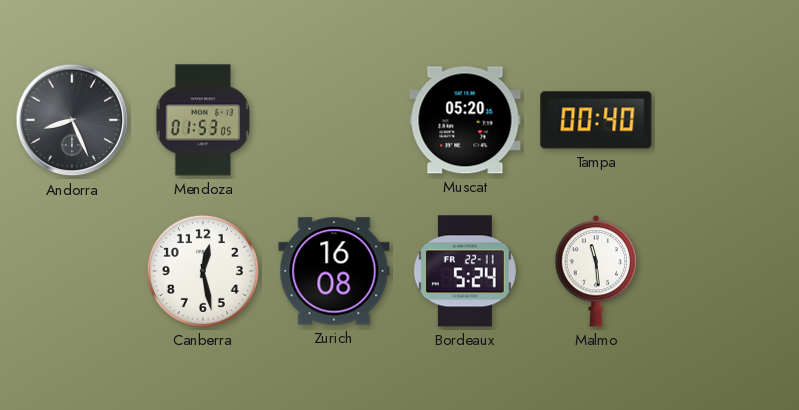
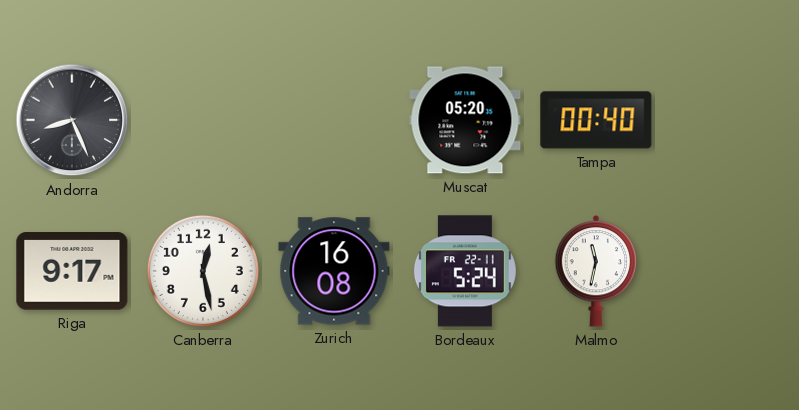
Mendoza: 01:53 -> none
Riga: none -> 9:17
Malmo: 11:29 -> 11:32
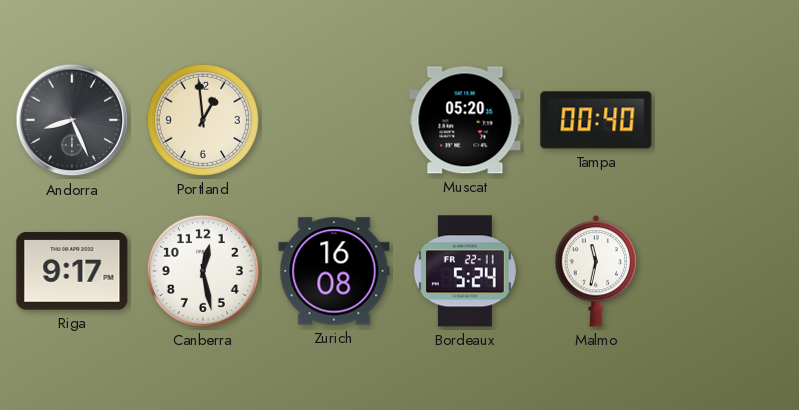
Portland: none -> 12:59
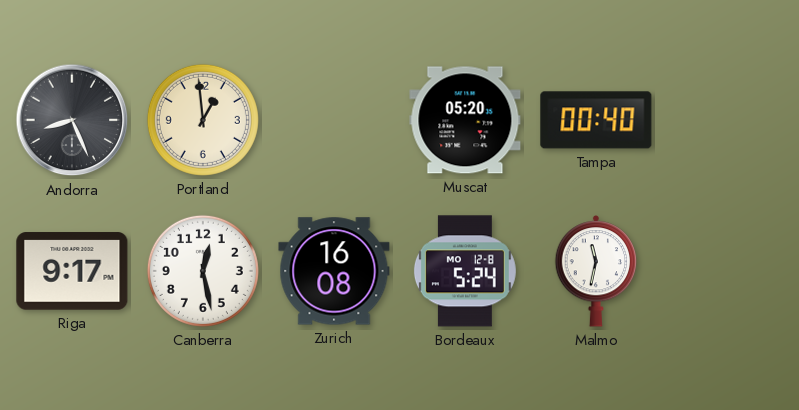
Bordeaux date: FR 22-11 -> MO 12-8
